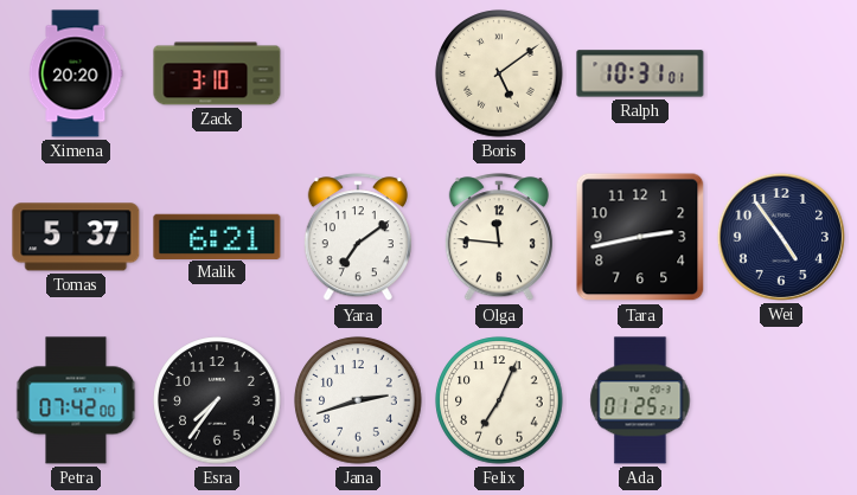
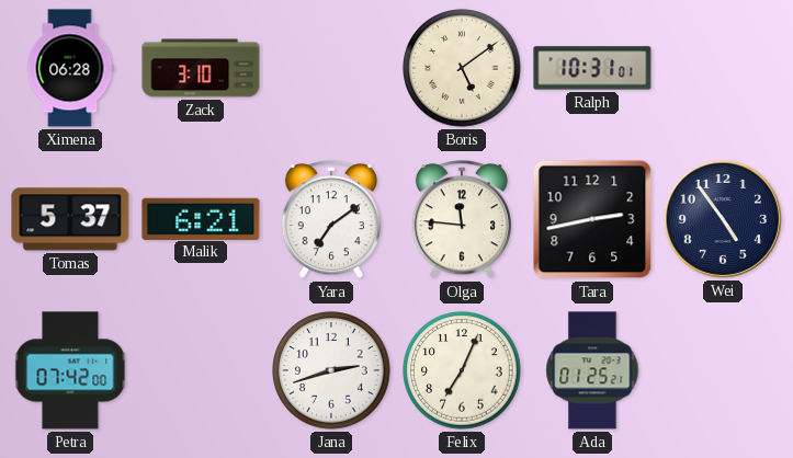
Ximena: 20:20 -> 06:28
Esra: 7:36 -> none
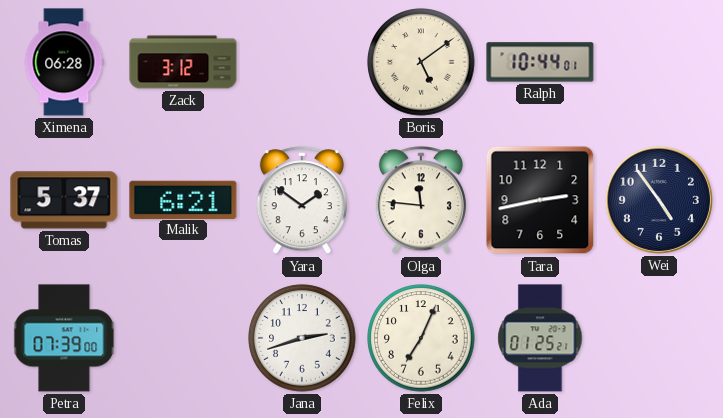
Zack: 3:10 -> 3:12
Ralph: 10:31 -> 10:44
Yara: 7:09 -> 1:51
Petra: 07:42 -> 07:39
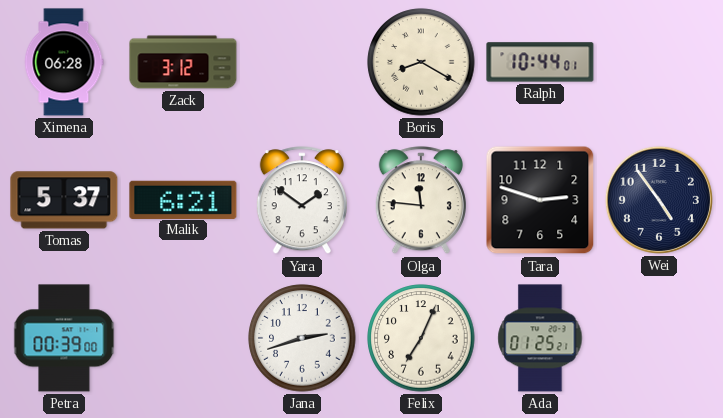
Boris: 5:09 -> 8:20
Tara: 2:43 -> 2:48
Petra: 07:39 -> 00:39
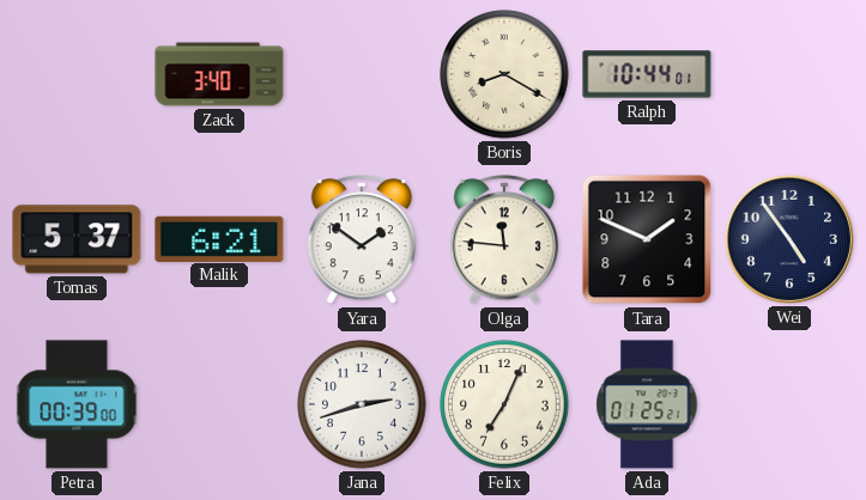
Ximena: 06:28 -> none
Zack: 3:12 -> 3:40
Tara: 2:48 -> 1:49
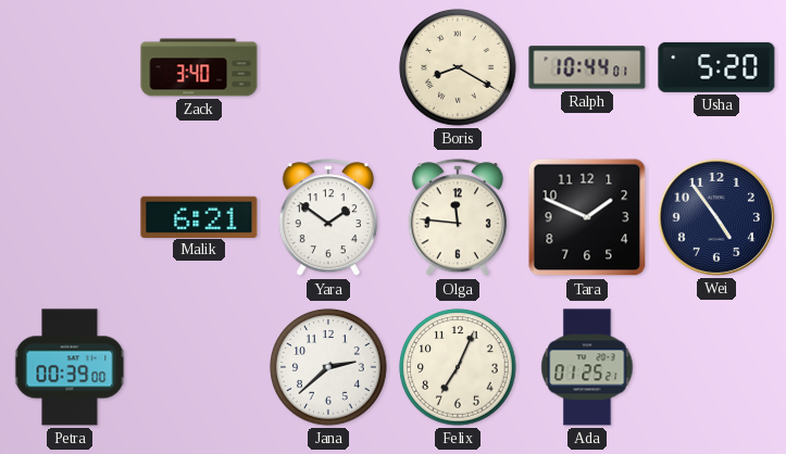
Usha: none -> 5:20
Tomas: 5:37 -> none
Jana: 2:42 -> 2:38
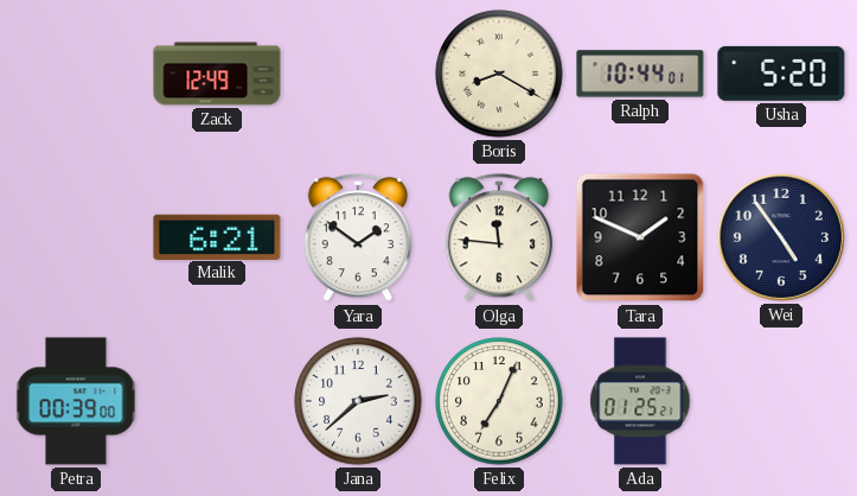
Zack: 3:40 -> 12:49
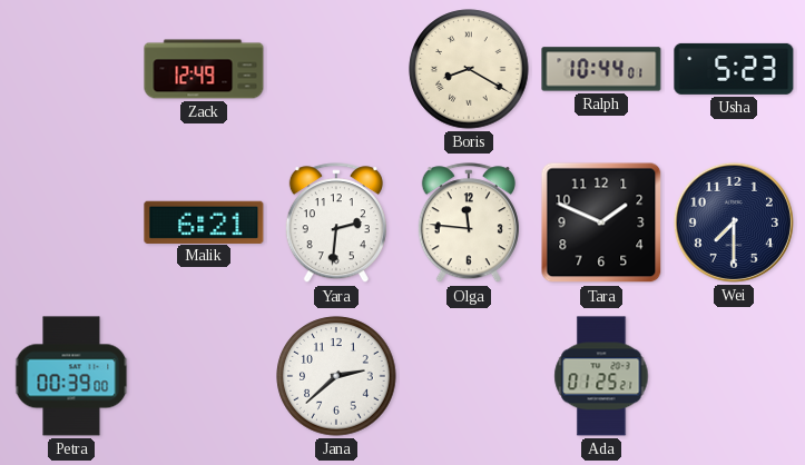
Usha: 5:20 -> 5:23
Yara: 1:51 -> 2:31
Wei: 4:54 -> 7:30
Felix: 7:04 -> none
